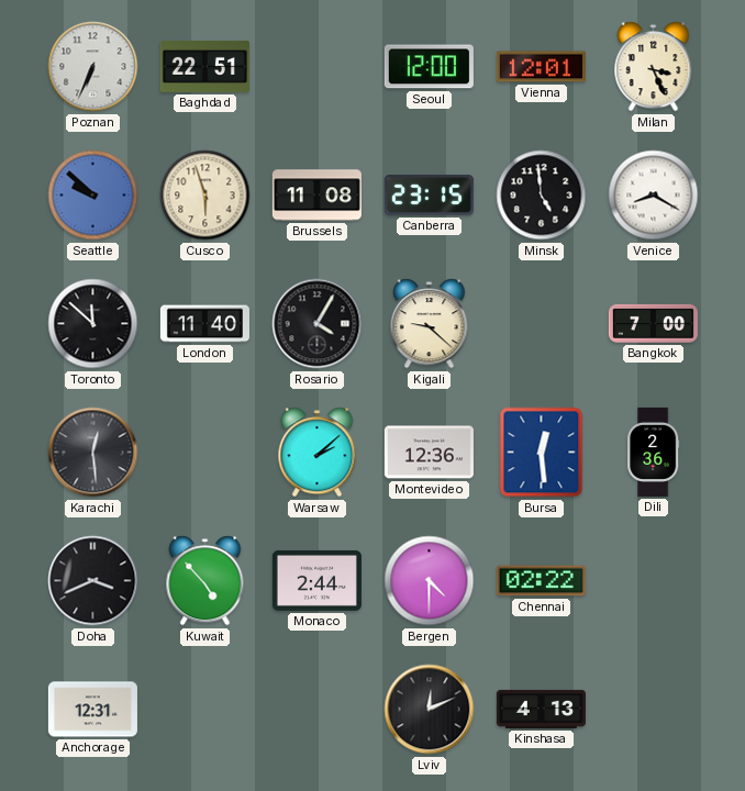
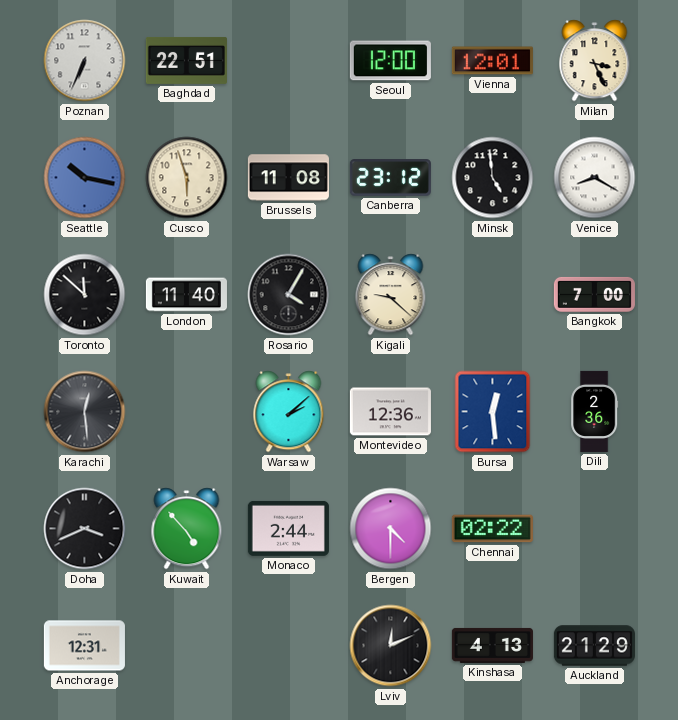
Seattle: 9:52 -> 10:17
Canberra: 23:15 -> 23:12
Auckland: none -> 21:29
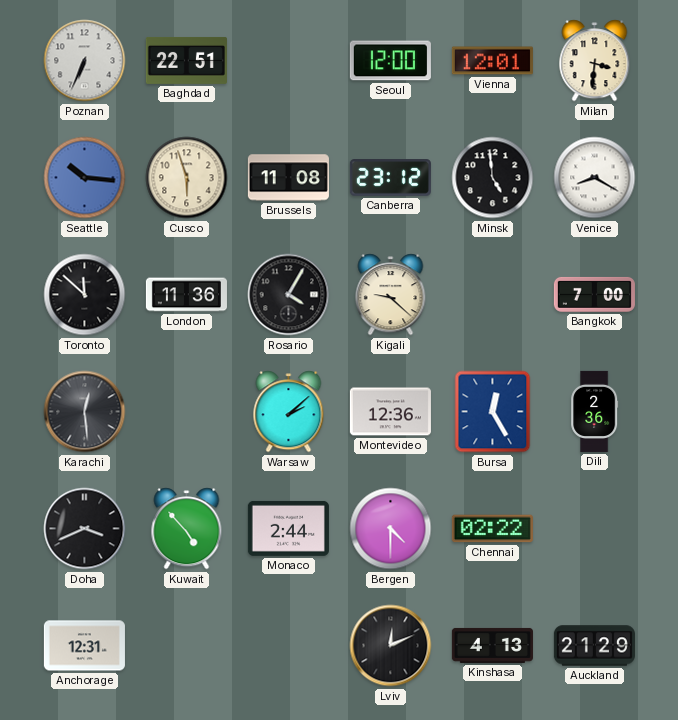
Milan: 3:26 -> 3:31
Seattle: 10:17 -> 10:16
London: 11:40 -> 11:36
Bursa: 12:29 -> 12:25
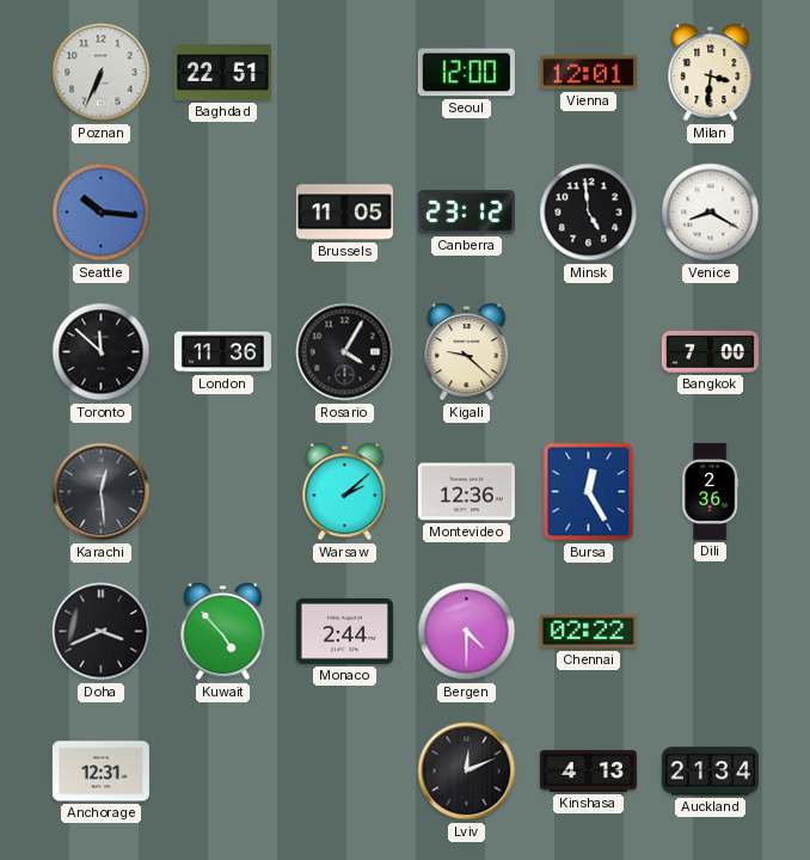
Cusco: 5:57 -> none
Brussels: 11:08 -> 11:05
Auckland: 21:29 -> 21:34
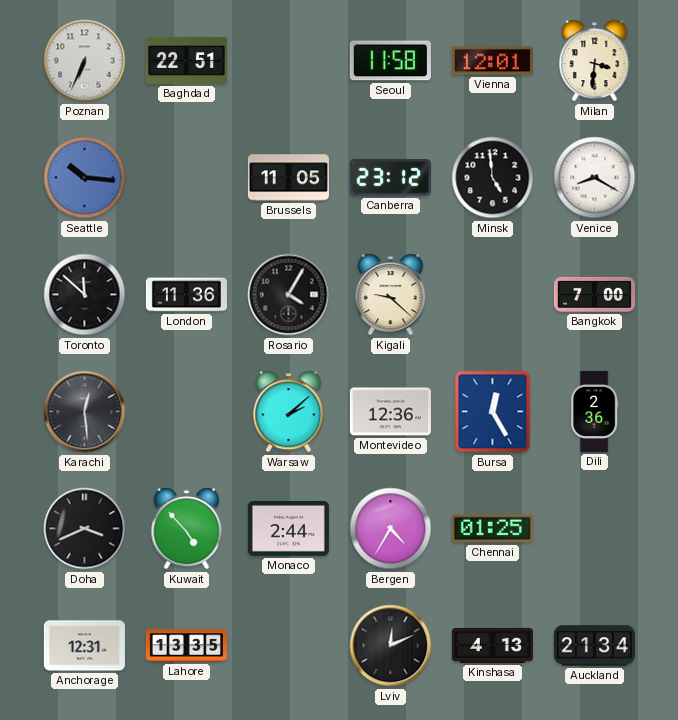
Seoul: 12:00 -> 11:58
Bergen: 4:30 -> 4:35
Chennai: 02:22 -> 01:25
Lahore: none -> 13:35
